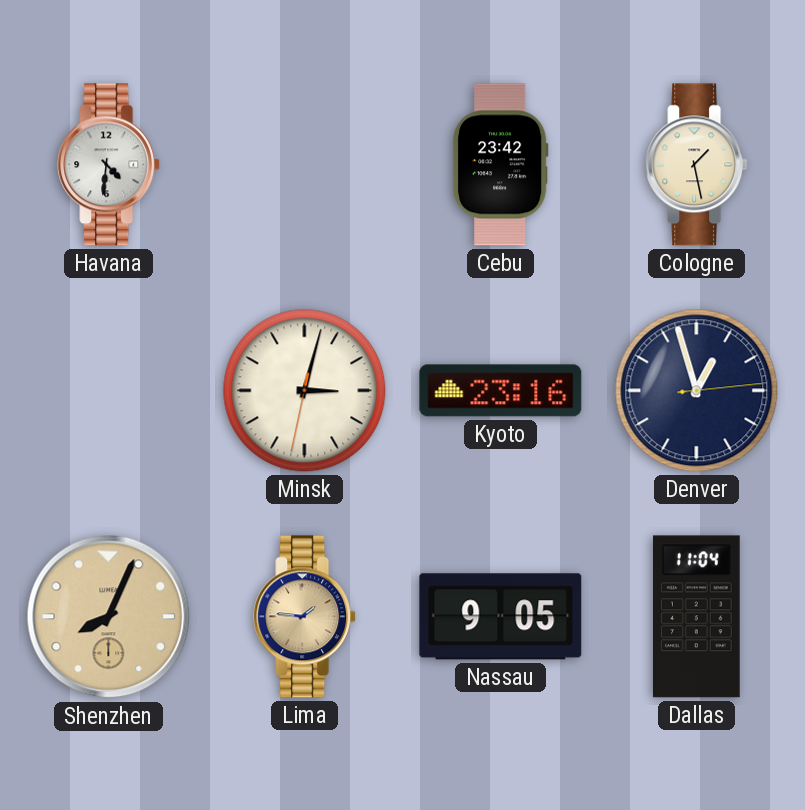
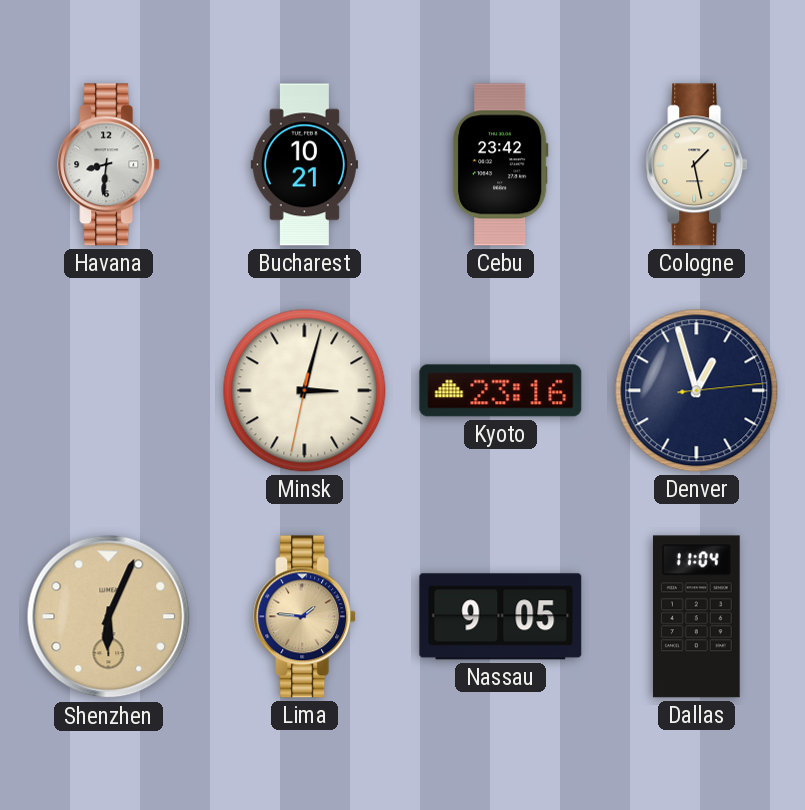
Havana: 4:31 -> 8:31
Bucharest: none -> 10:21
Shenzhen: 8:04 -> 6:04
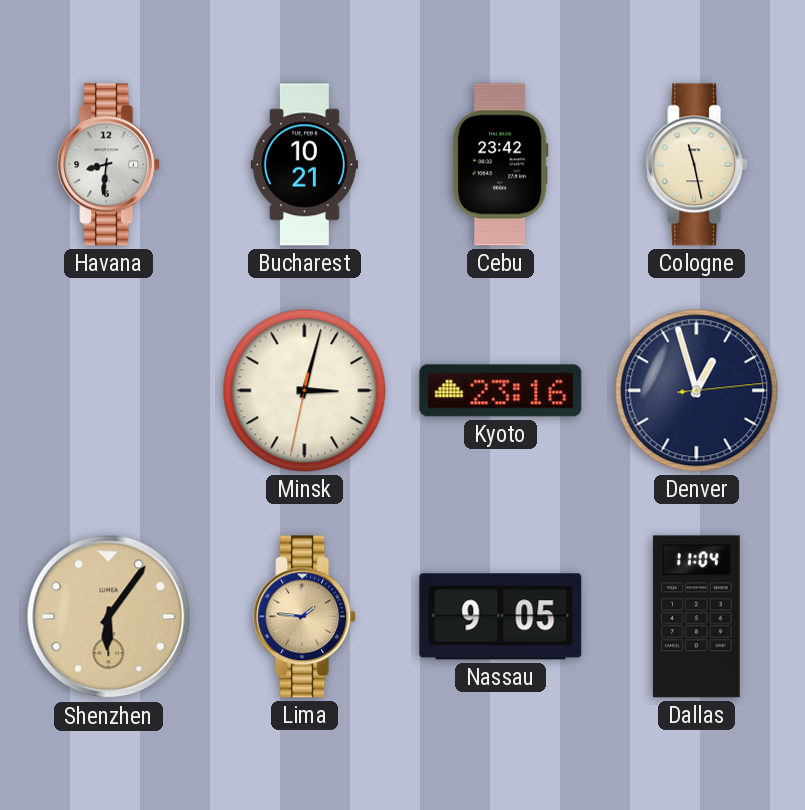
Cologne: 1:28 -> 11:28
Shenzhen: 6:04 -> 6:06
